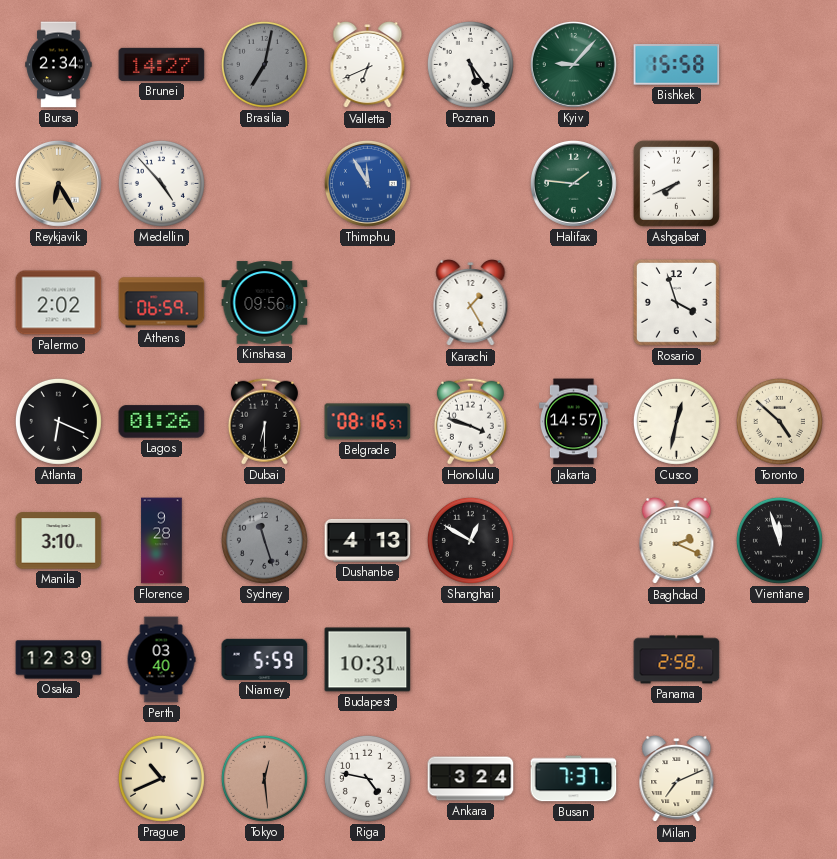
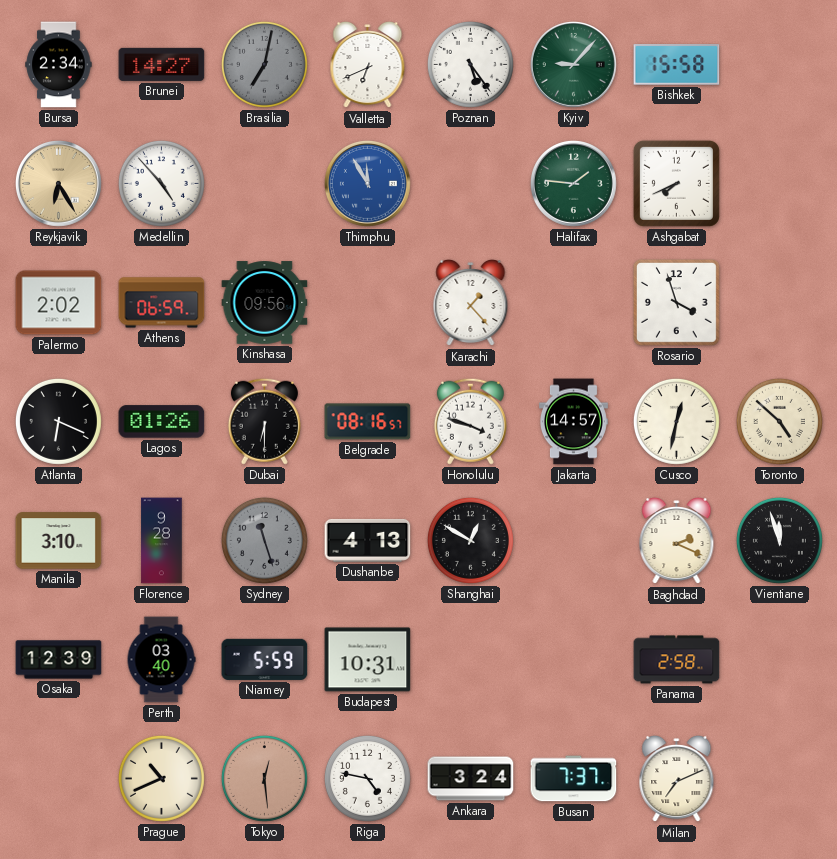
Karachi: 1:25 -> 1:23
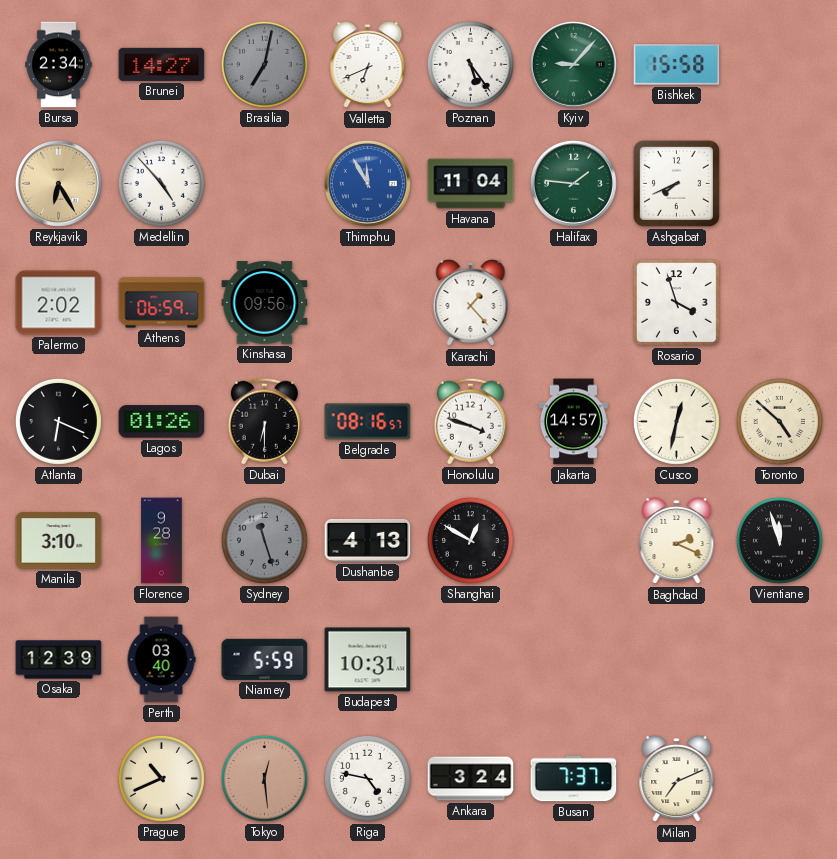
Havana: none -> 11:04
Panama: 2:58 -> none
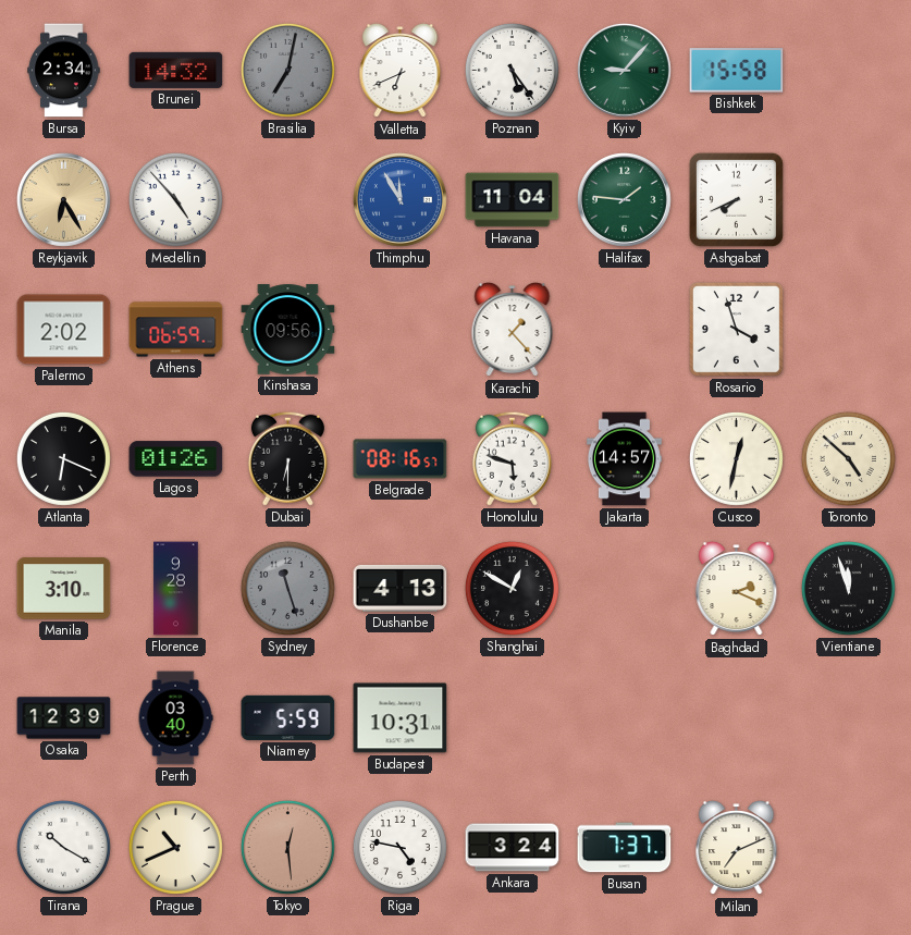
Brunei: 14:27 -> 14:32
Honolulu: 3:48 -> 5:48
Tirana: none -> 10:20
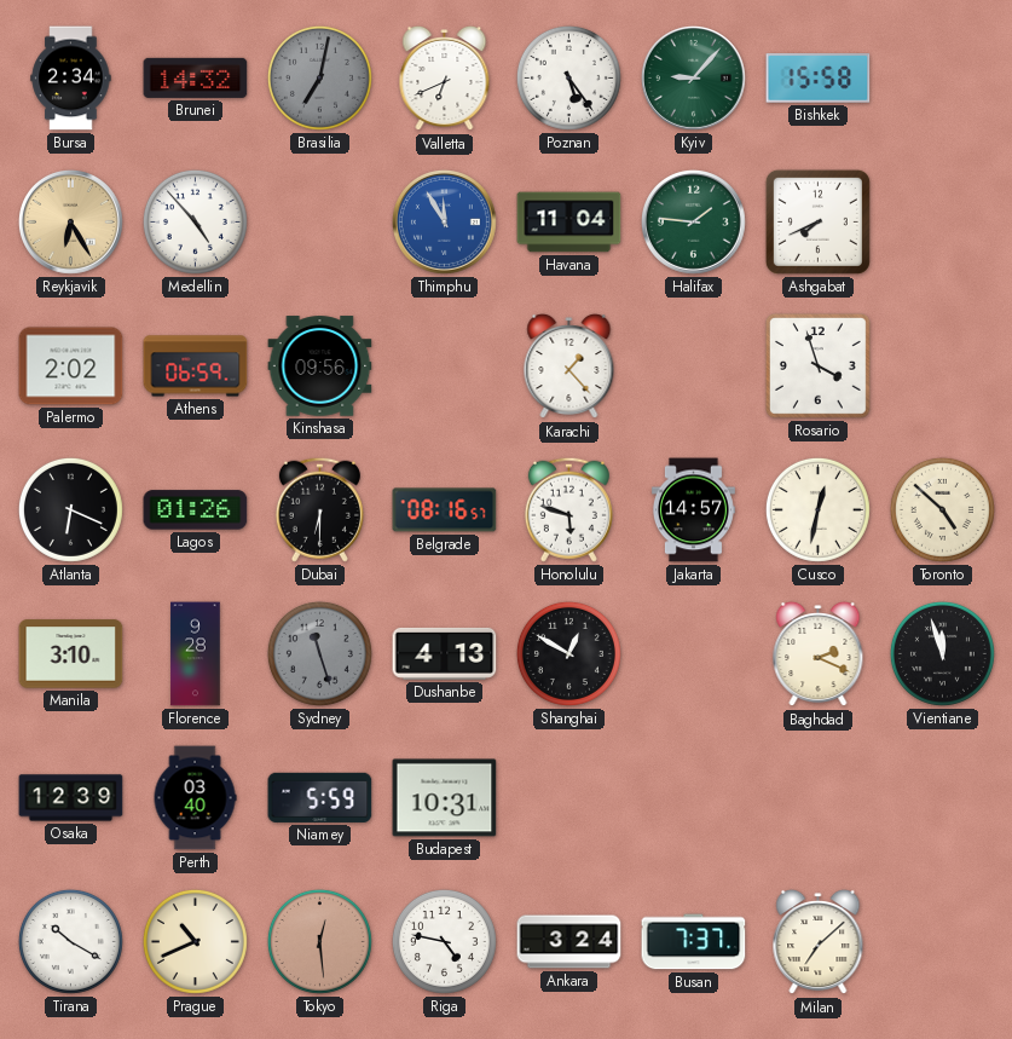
Milan: 7:11 -> 7:08
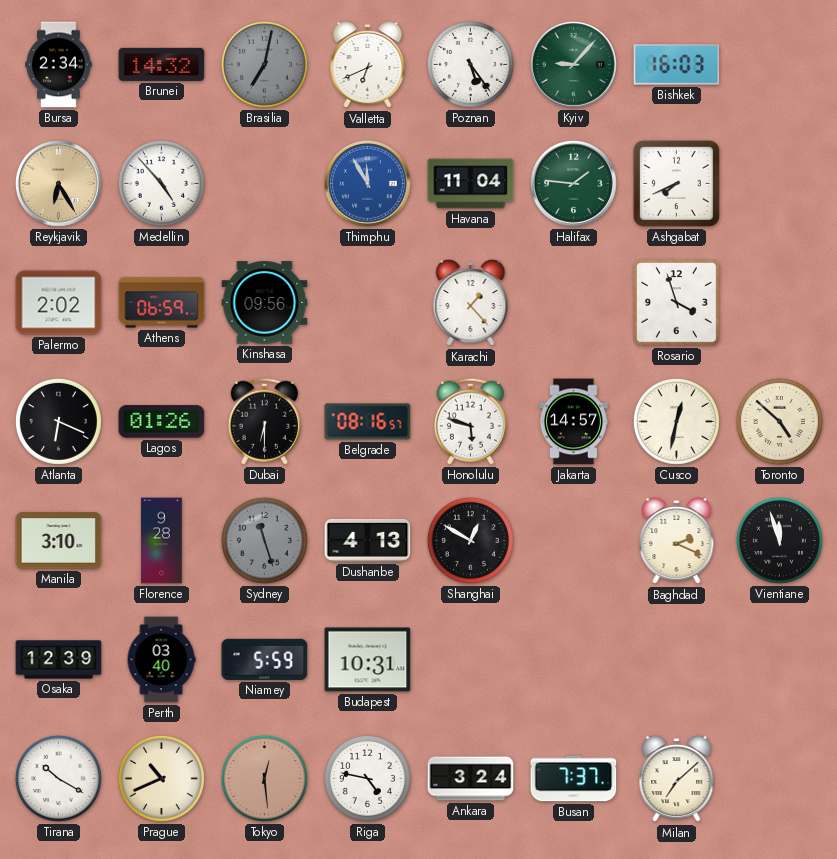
Bishkek: 15:58 -> 16:03
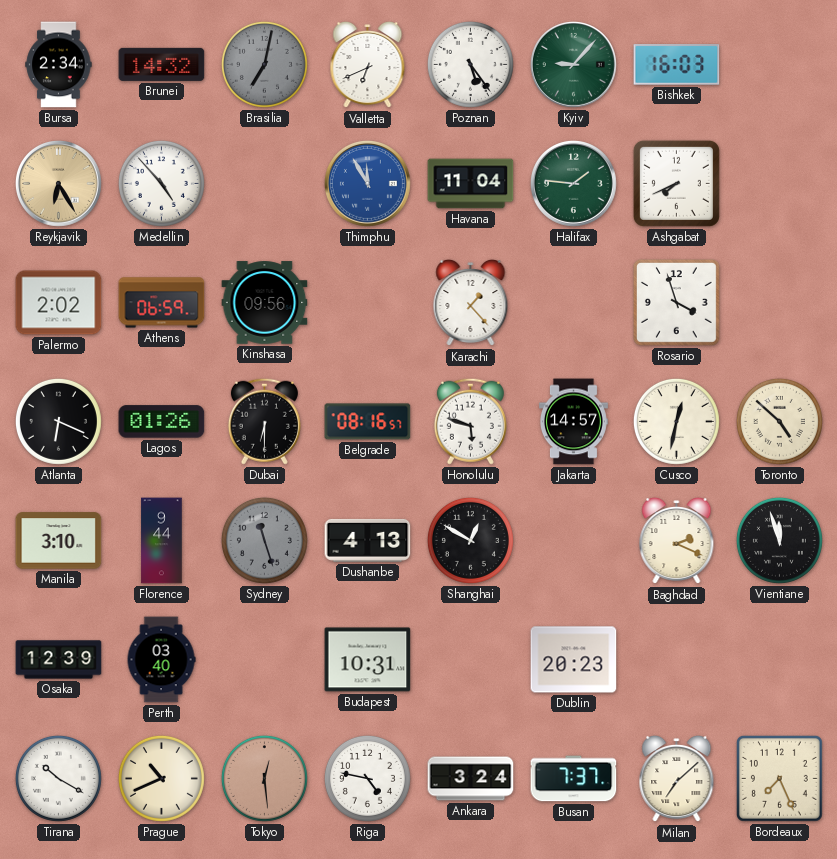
Florence: 9:28 -> 9:44
Niamey: 5:59 -> none
Dublin: none -> 20:23
Bordeaux: none -> 7:26
